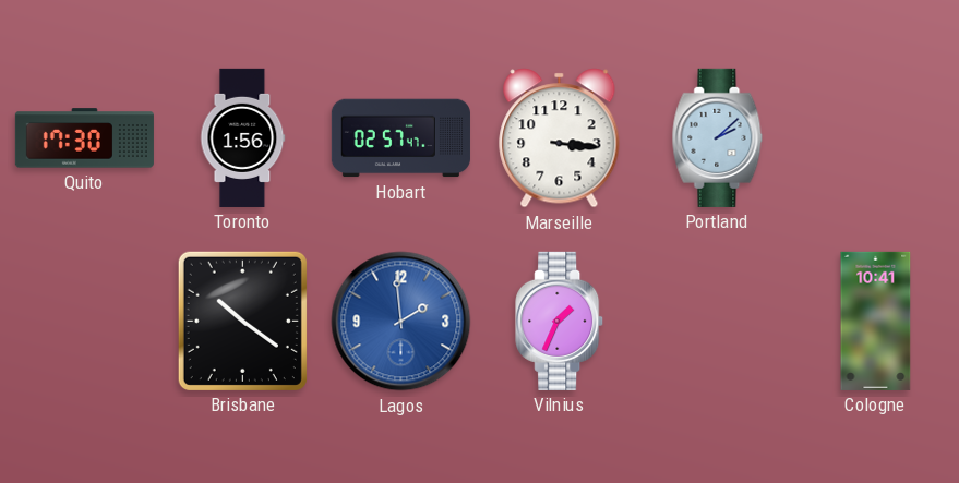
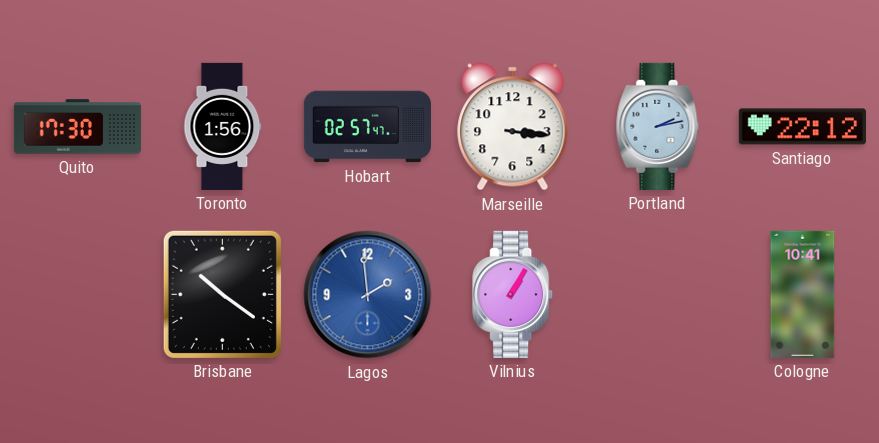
Portland: 2:08 -> 2:13
Santiago: none -> 22:12
Vilnius: 1:34 -> 1:05
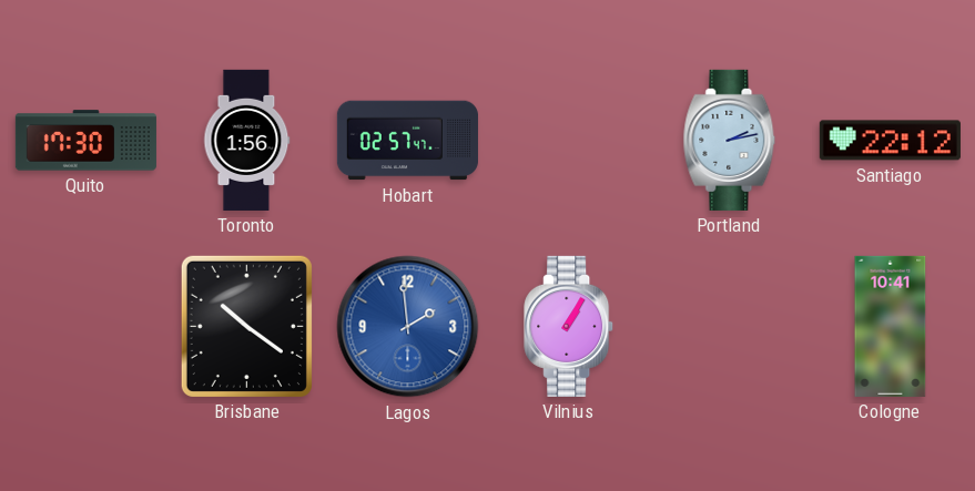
Marseille: 3:16 -> none
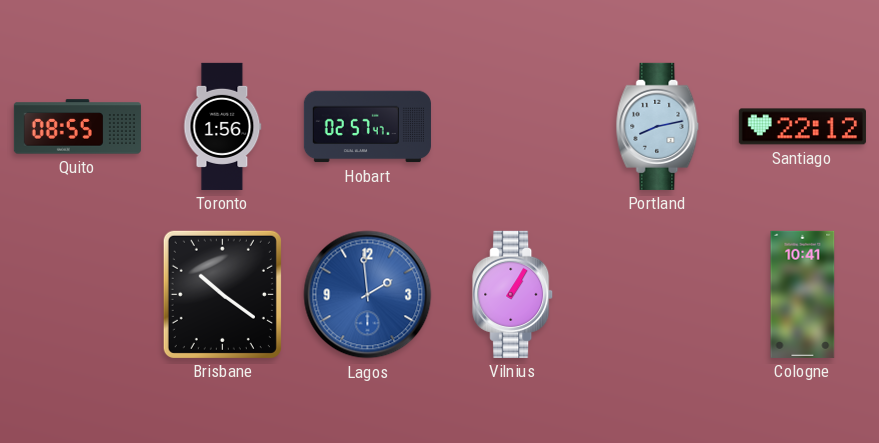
Quito: 17:30 -> 08:55
Portland: 2:13 -> 8:13
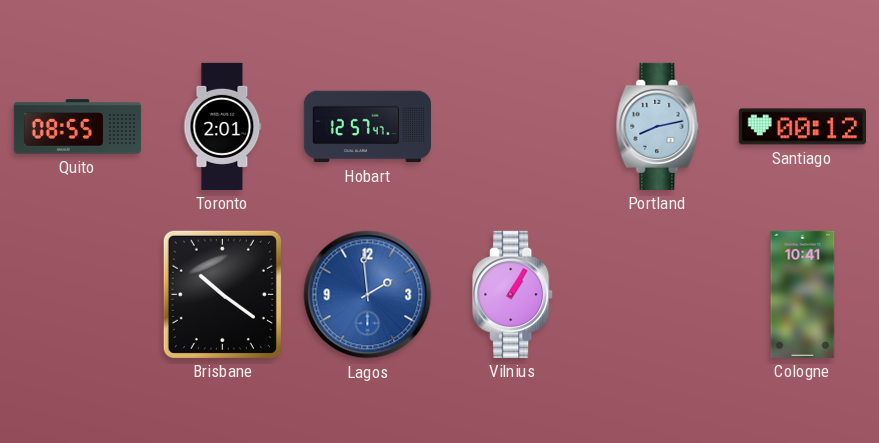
Toronto: 1:56 -> 2:01
Hobart: 02:57 -> 12:57
Santiago: 22:12 -> 00:12
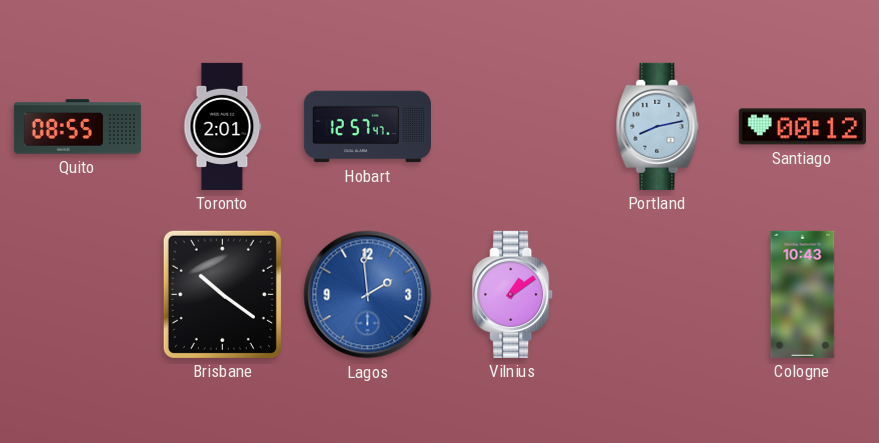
Vilnius: 1:05 -> 1:09
Cologne: 10:41 -> 10:43
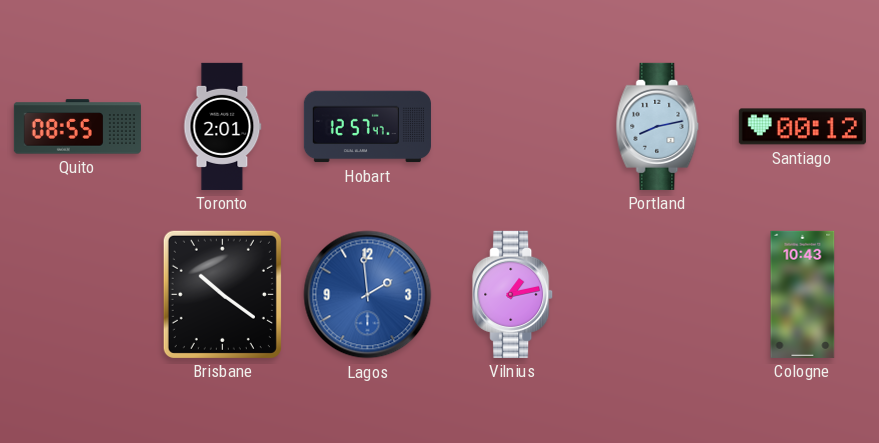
Vilnius: 1:09 -> 1:13
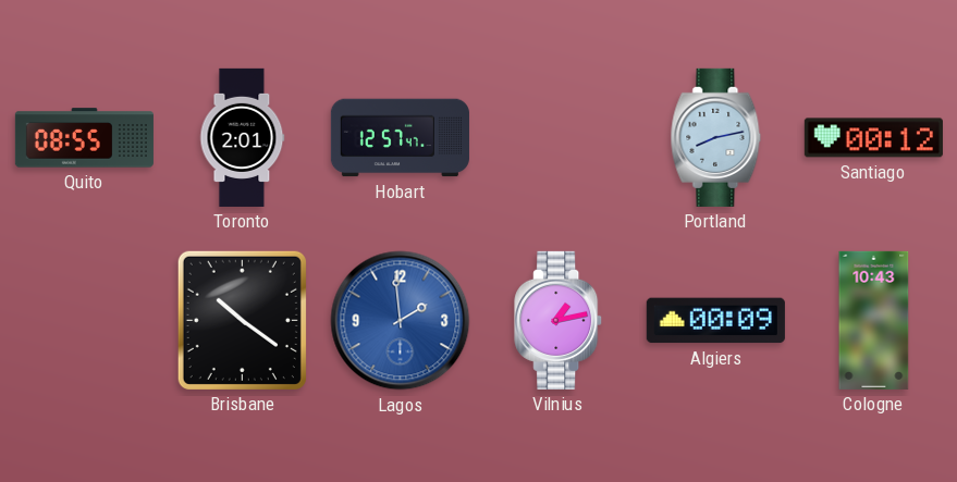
Algiers: none -> 00:09
